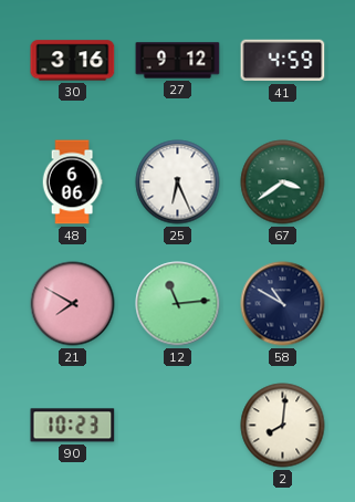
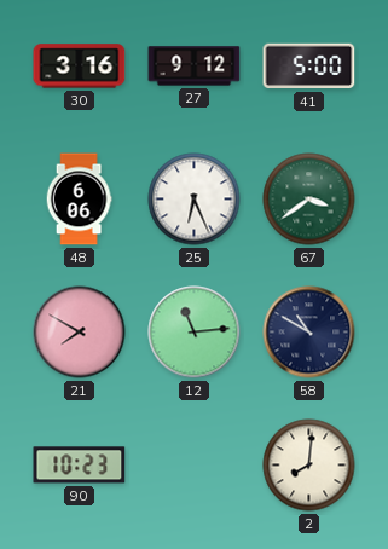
41: 4:59 -> 5:00
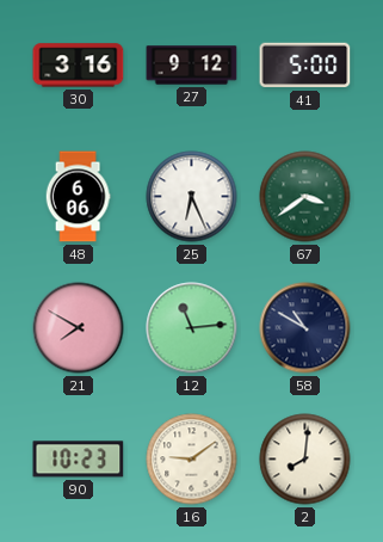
16: none -> 9:09
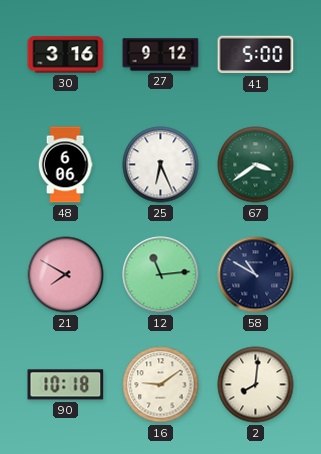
90: 10:23 -> 10:18
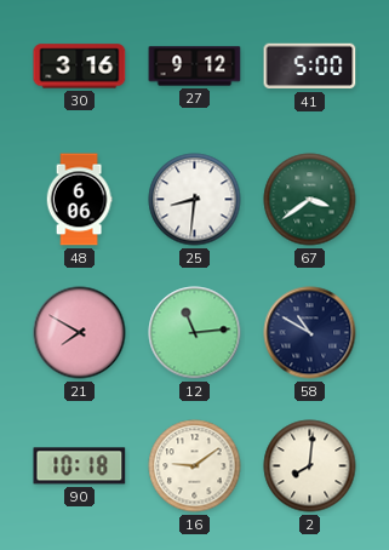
25: 6:26 -> 8:31
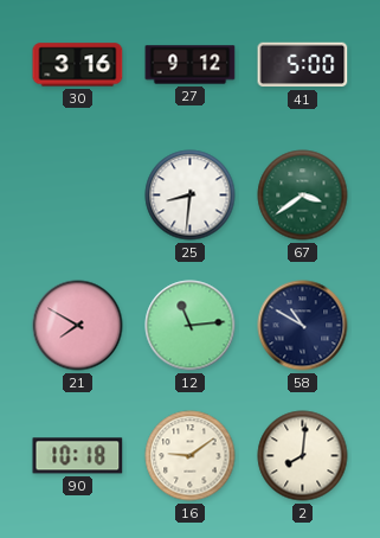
48: 6:06 -> none
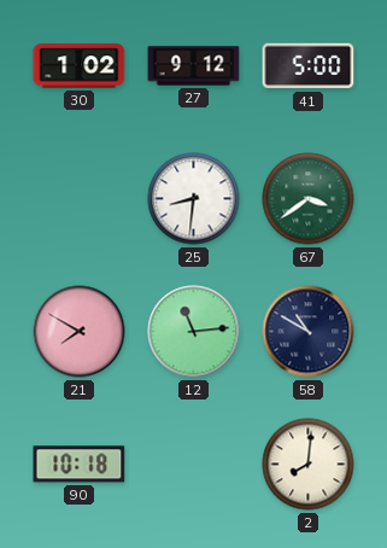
30: 3:16 -> 1:02
16: 9:09 -> none
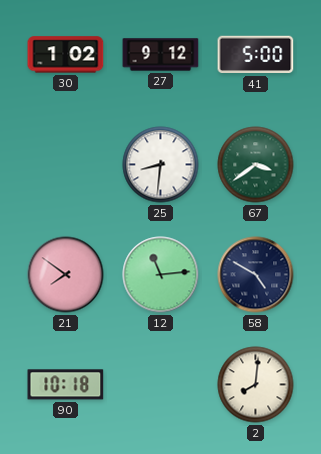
21: 7:50 -> 7:51
58: 10:50 -> 4:50
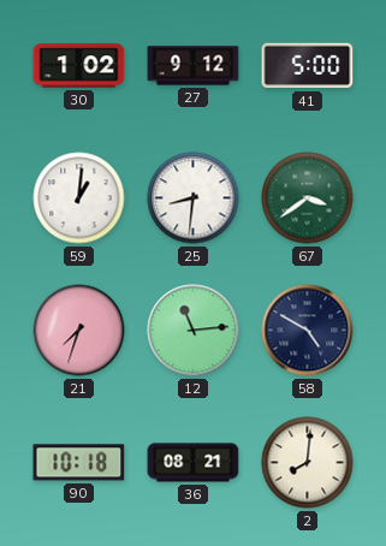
59: none -> 1:01
21: 7:51 -> 7:33
36: none -> 08:21
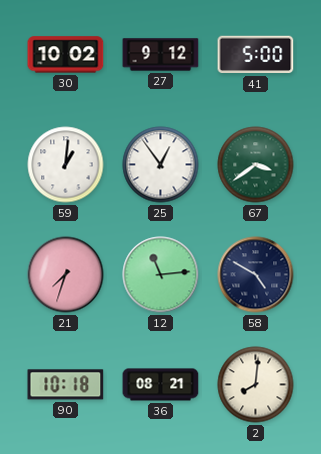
30: 1:02 -> 10:02
25: 8:31 -> 12:54
